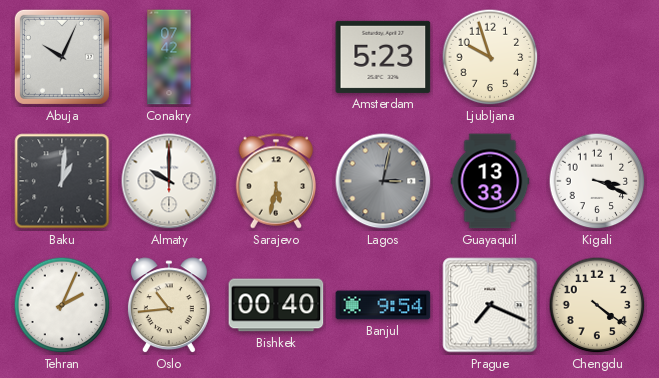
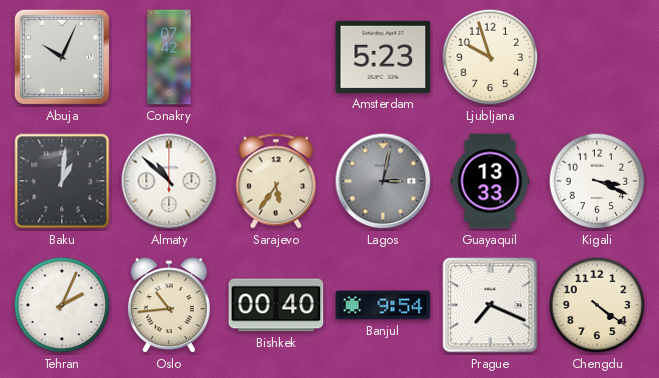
Almaty: 10:00 -> 10:52
Sarajevo: 5:32 -> 5:36
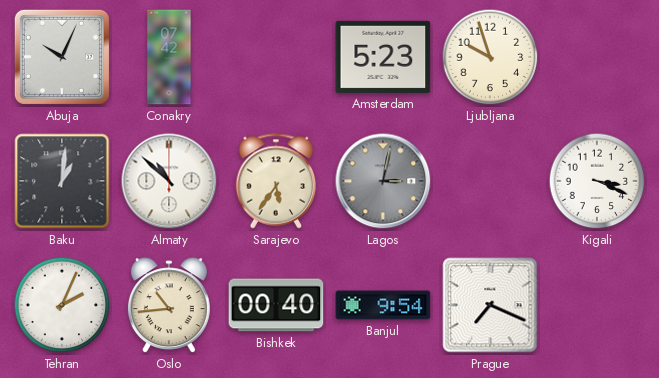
Guayaquil: 13:33 -> none
Chengdu: 4:21 -> none
